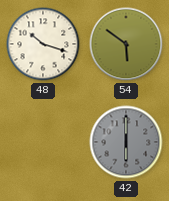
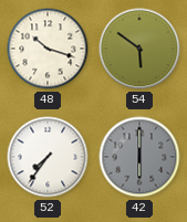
52: none -> 7:36
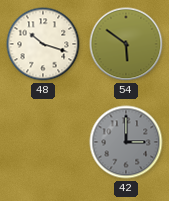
52: 7:36 -> none
42: 6:00 -> 3:00
